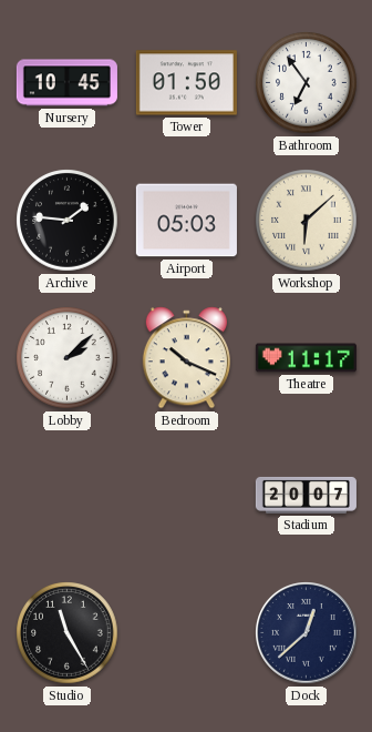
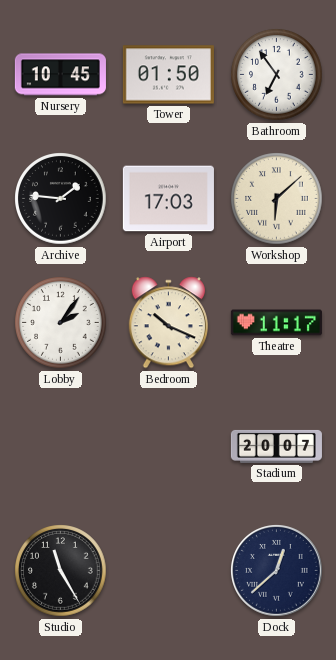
Airport: 05:03 -> 17:03
Lobby: 2:08 -> 2:06
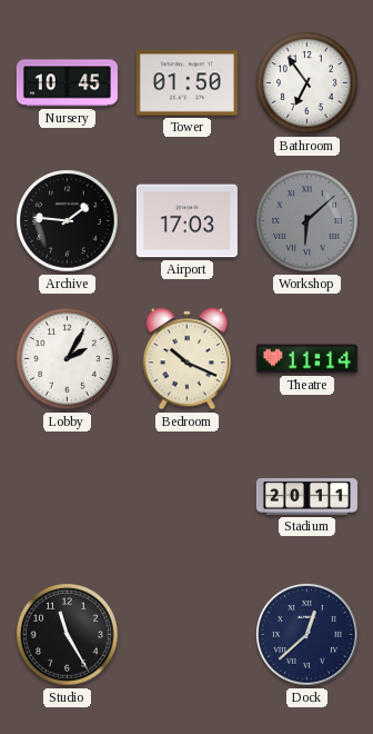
Workshop dial: cream -> grey
Lobby: 2:06 -> 2:05
Theatre: 11:17 -> 11:14
Stadium: 20:07 -> 20:11
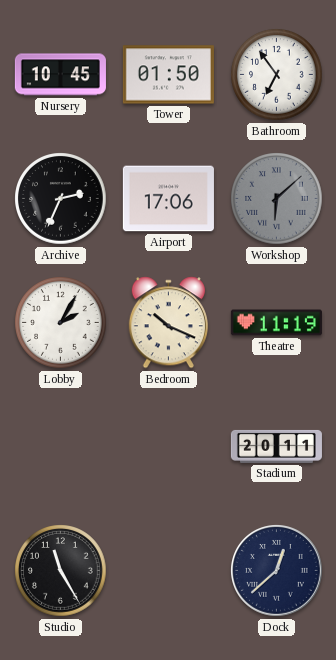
Archive: 1:46 -> 2:34
Airport: 17:03 -> 17:06
Theatre: 11:14 -> 11:19
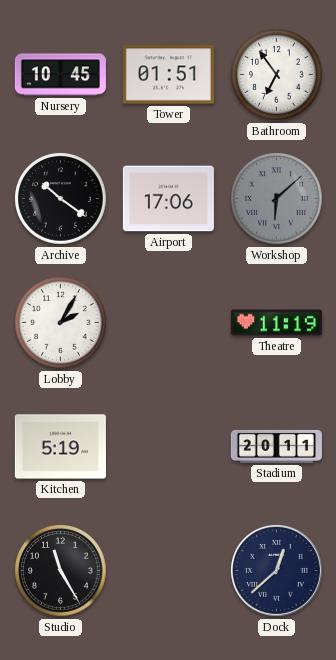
Tower: 01:50 -> 01:51
Archive: 2:34 -> 10:21
Bedroom: 10:19 -> none
Kitchen: none -> 5:19
